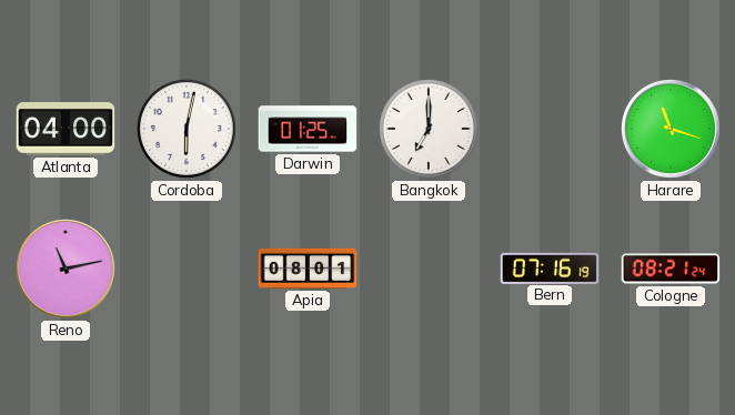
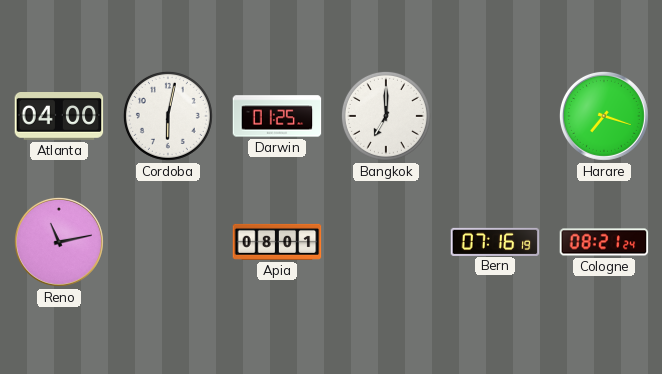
Harare: 11:18 -> 7:18
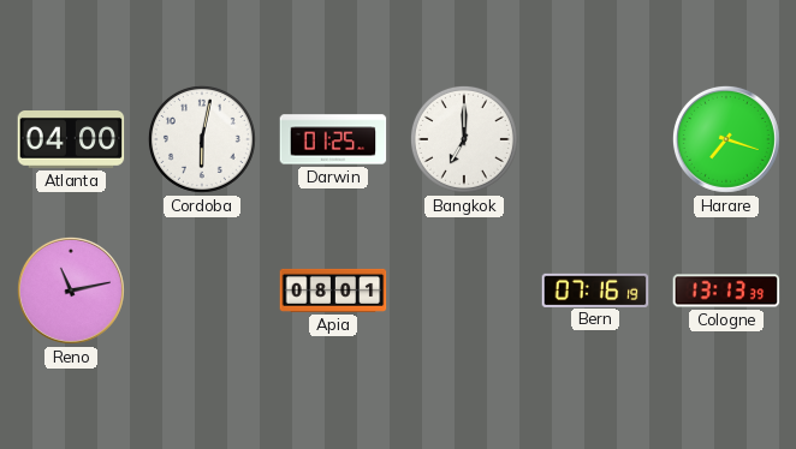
Cologne: 08:21 -> 13:13
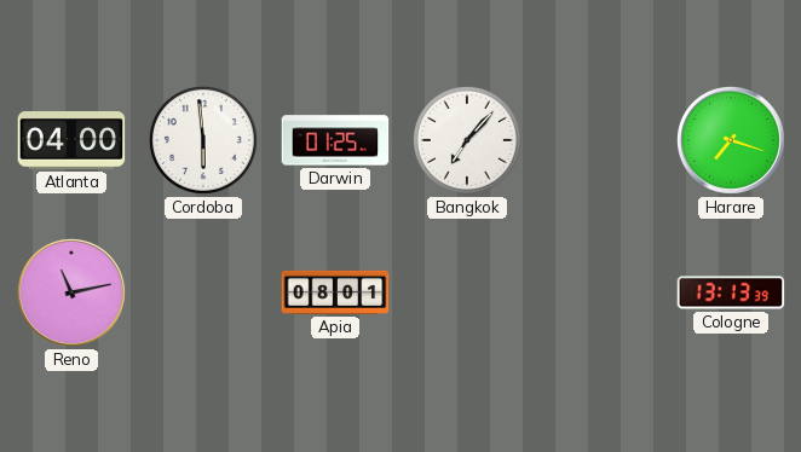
Cordoba: 6:02 -> 5:59
Bangkok: 7:00 -> 7:07
Bern: 07:16 -> none
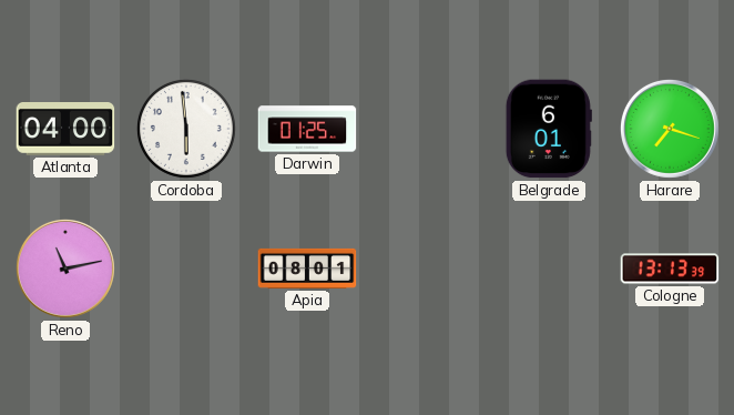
Bangkok: 7:07 -> none
Belgrade: none -> 6:01
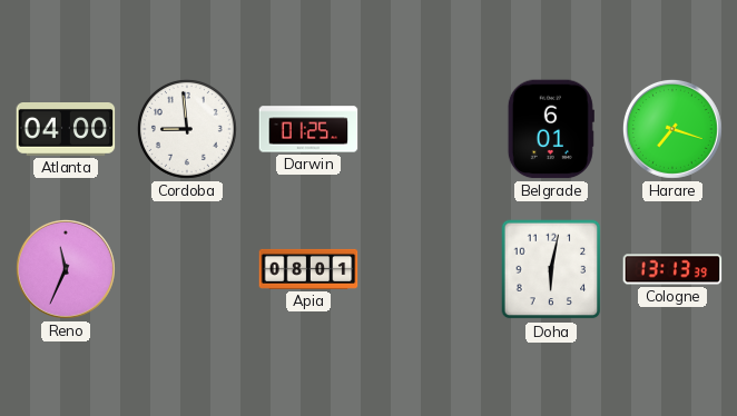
Cordoba: 5:59 -> 8:59
Reno: 11:13 -> 11:34
Doha: none -> 6:02
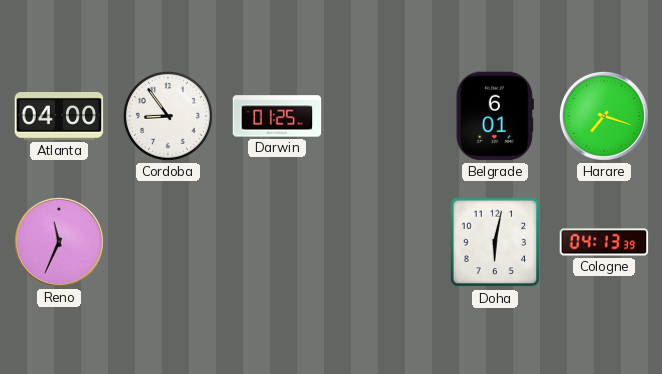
Cordoba: 8:59 -> 8:54
Apia: 08:01 -> none
Cologne: 13:13 -> 04:13
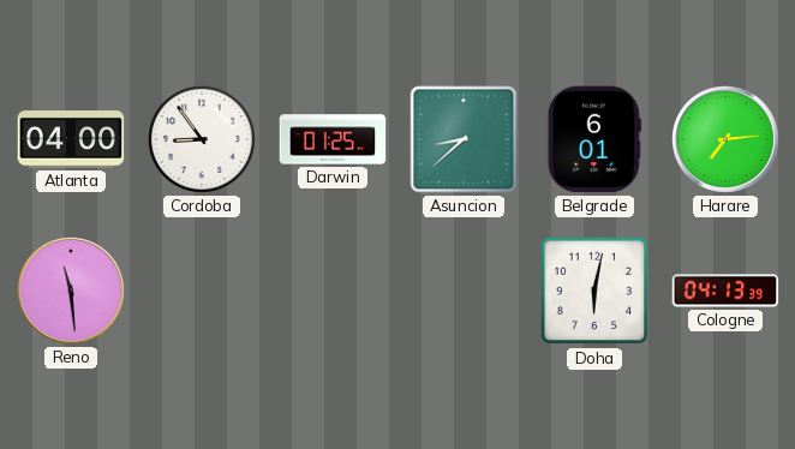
Asuncion: none -> 8:38
Harare: 7:18 -> 7:14
Reno: 11:34 -> 11:29
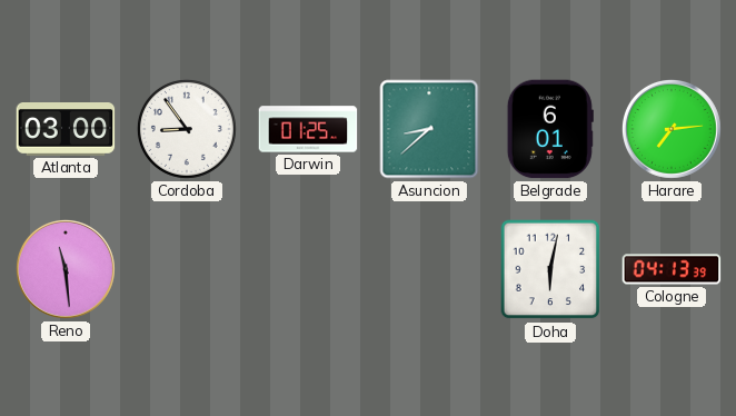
Atlanta: 04:00 -> 03:00
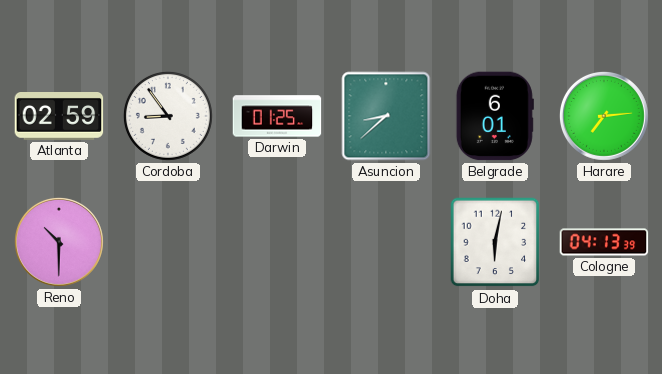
Atlanta: 03:00 -> 02:59
Reno: 11:29 -> 10:30
